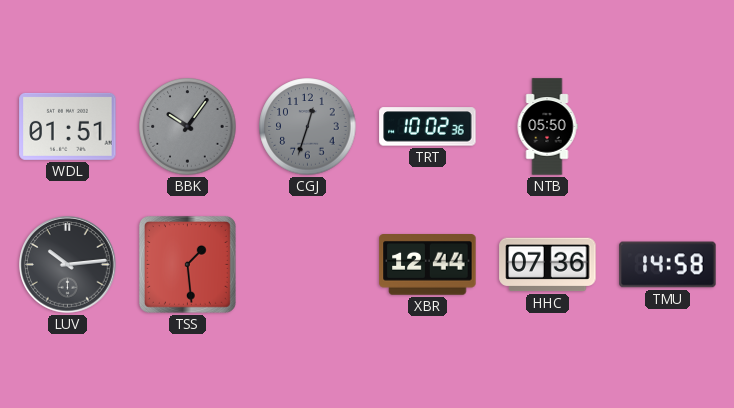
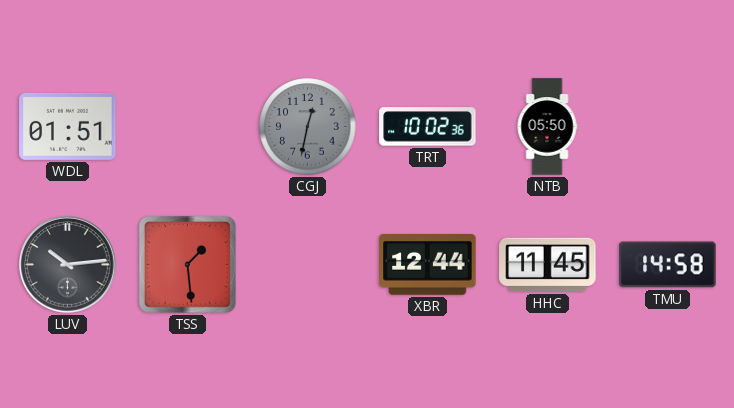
BBK: 10:06 -> none
CGJ: 12:33 -> 12:32
HHC: 07:36 -> 11:45
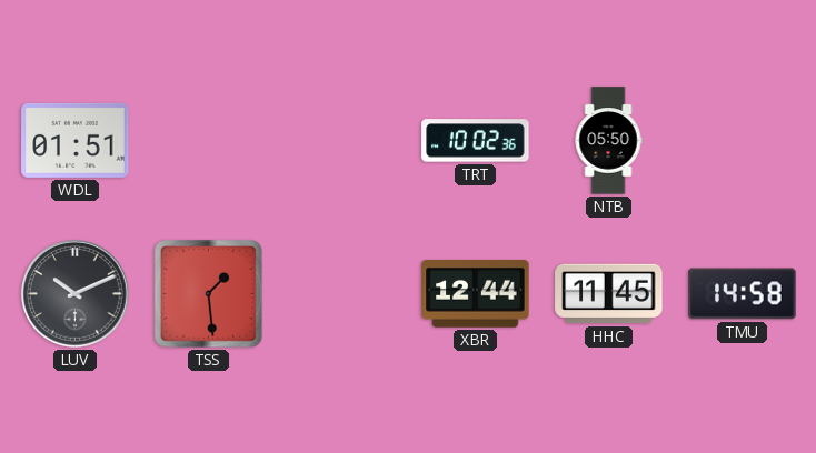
CGJ: 12:32 -> none
LUV: 10:14 -> 10:11
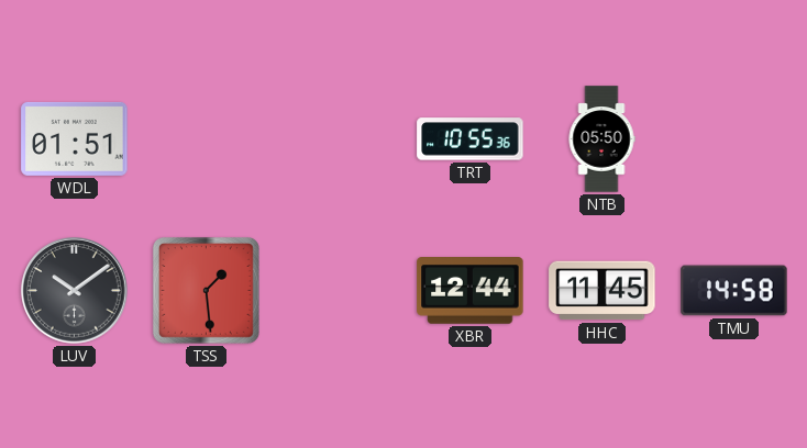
TRT: 10:02 -> 10:55
LUV: 10:11 -> 10:09
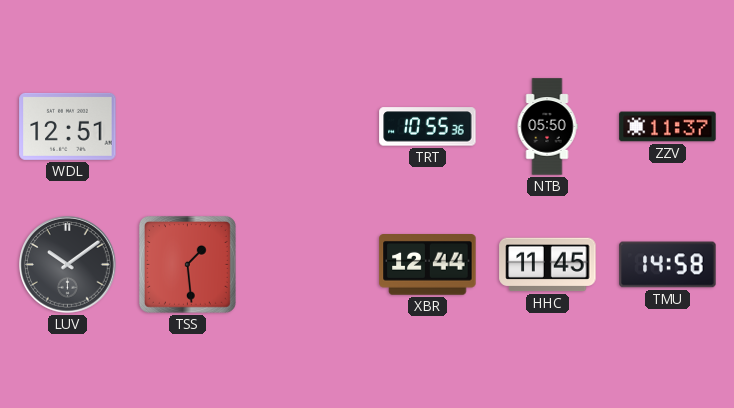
WDL: 01:51 -> 12:51
ZZV: none -> 11:37
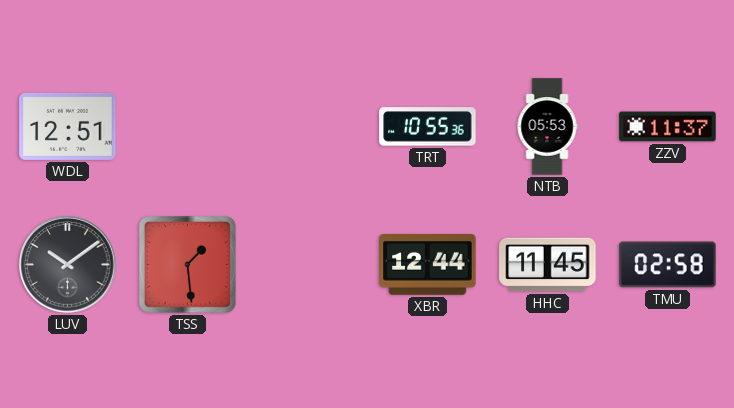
NTB: 05:50 -> 05:53
TMU: 14:58 -> 02:58
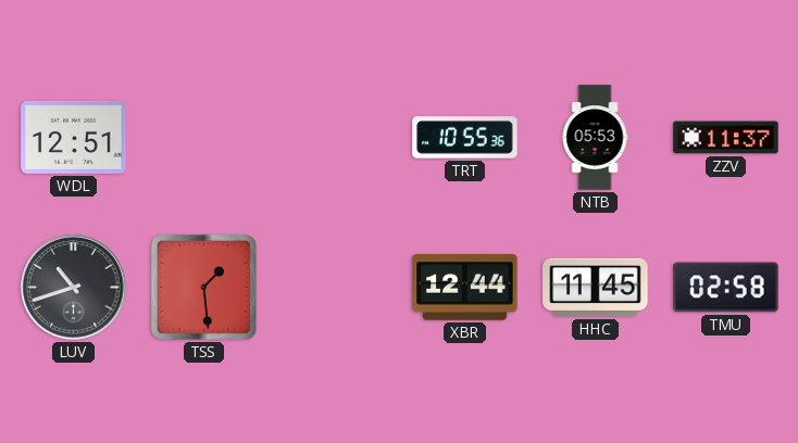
LUV: 10:09 -> 10:42
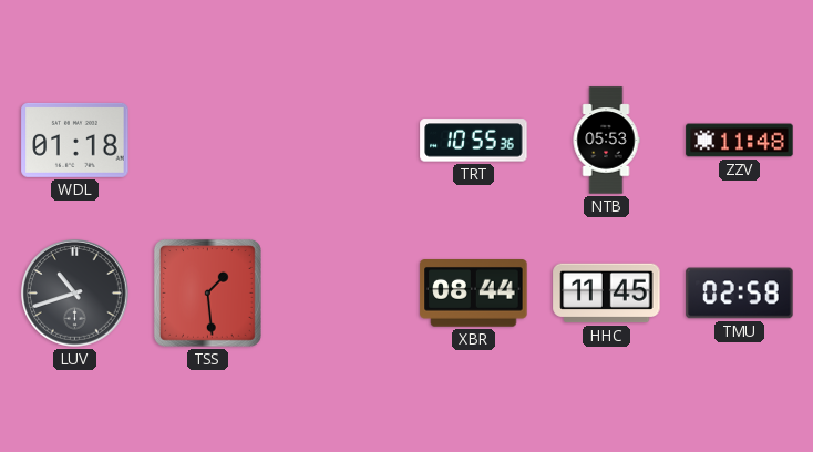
WDL: 12:51 -> 01:18
ZZV: 11:37 -> 11:48
XBR: 12:44 -> 08:44
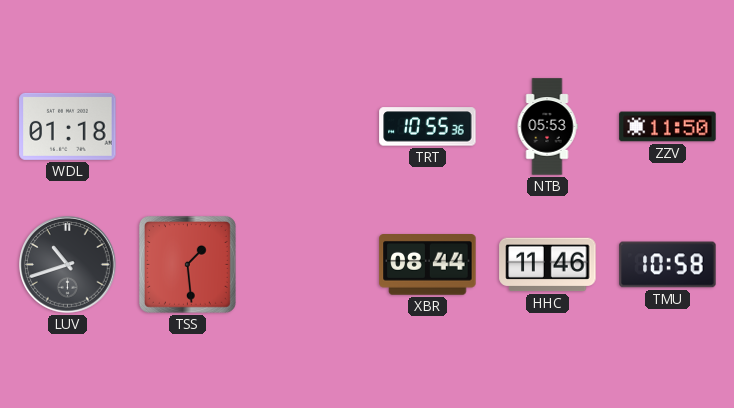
ZZV: 11:48 -> 11:50
HHC: 11:45 -> 11:46
TMU: 02:58 -> 10:58
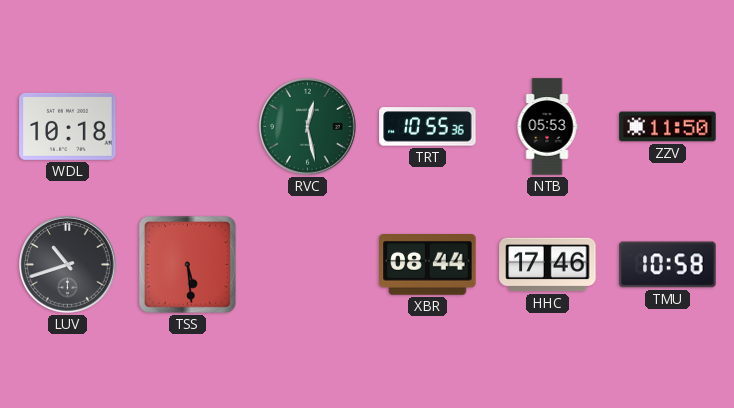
WDL: 01:18 -> 10:18
RVC: none -> 12:28
TSS: 1:29 -> 5:29
HHC: 11:46 -> 17:46
